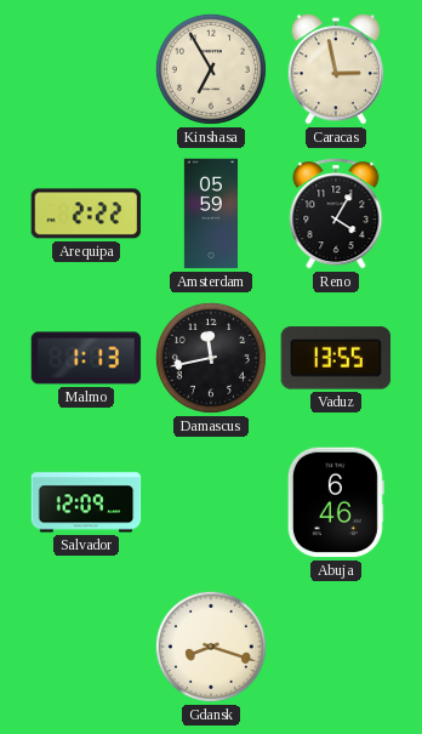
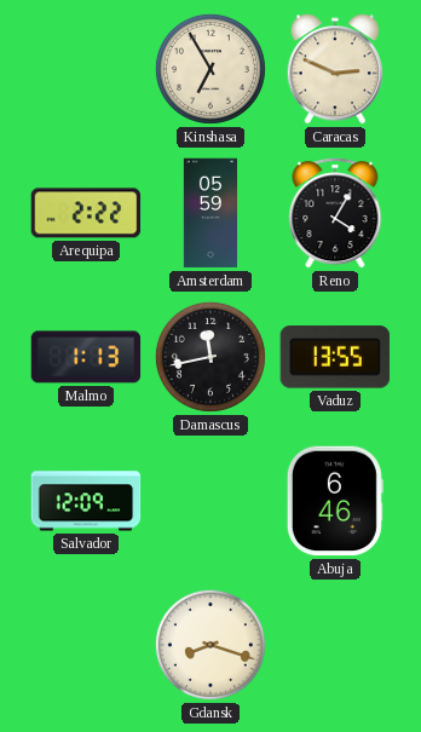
Caracas: 2:58 -> 2:49
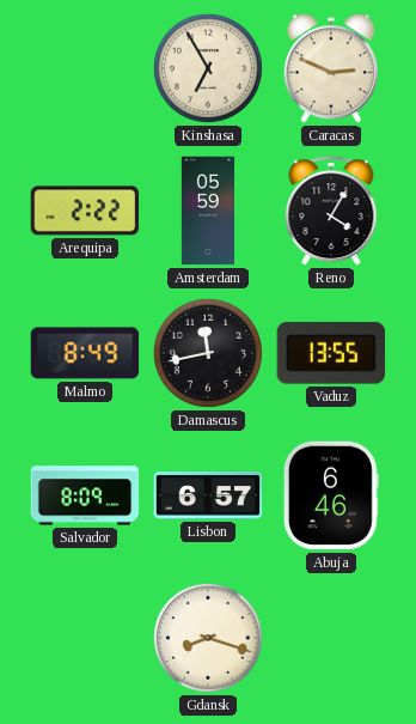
Malmo: 1:13 -> 8:49
Salvador: 12:09 -> 8:09
Lisbon: none -> 6:57
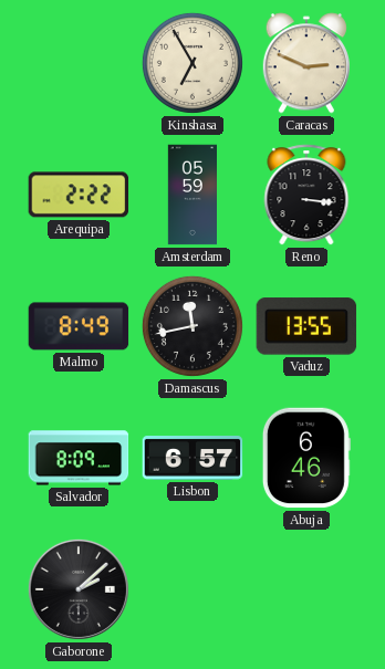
Reno: 4:05 -> 3:16
Gaborone: none -> 2:08
Gdansk: 8:18 -> none
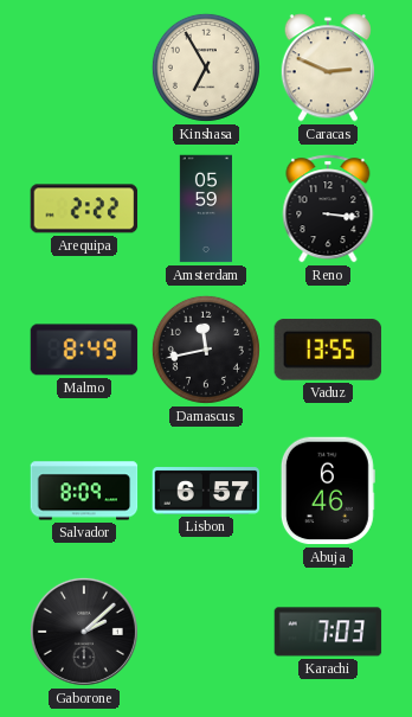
Karachi: none -> 7:03
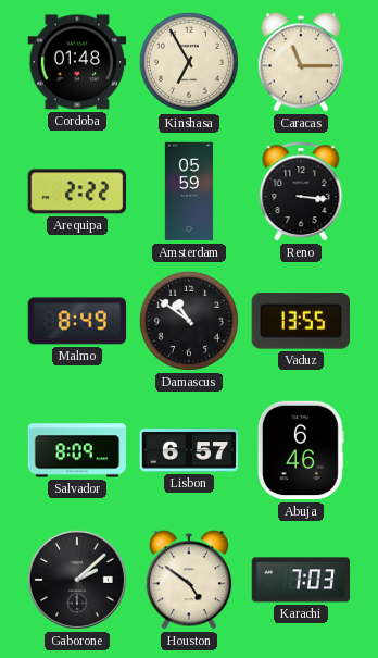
Cordoba: none -> 01:48
Caracas: 2:49 -> 11:15
Damascus: 11:43 -> 10:51
Houston: none -> 4:51
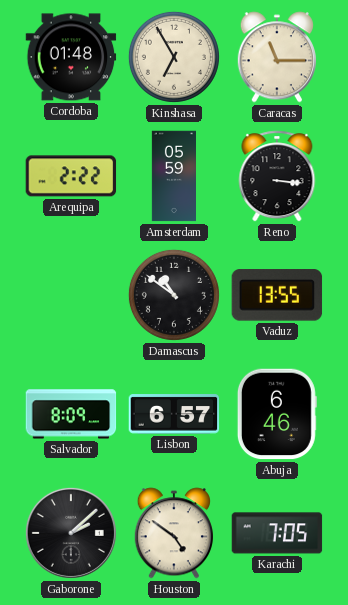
Malmo: 8:49 -> none
Karachi: 7:03 -> 7:05
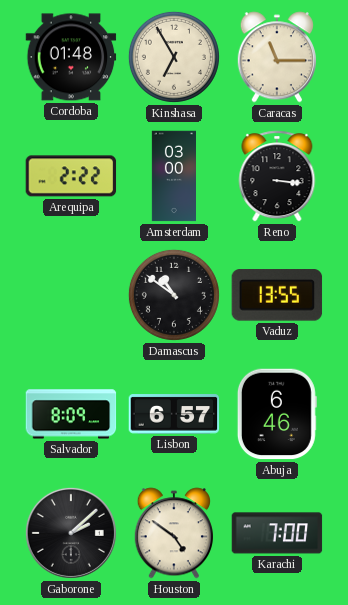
Amsterdam: 05:59 -> 03:00
Karachi: 7:05 -> 7:00
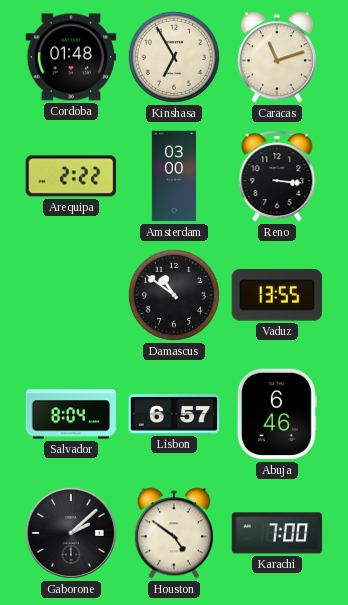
Caracas: 11:15 -> 11:12
Salvador: 8:09 -> 8:04
